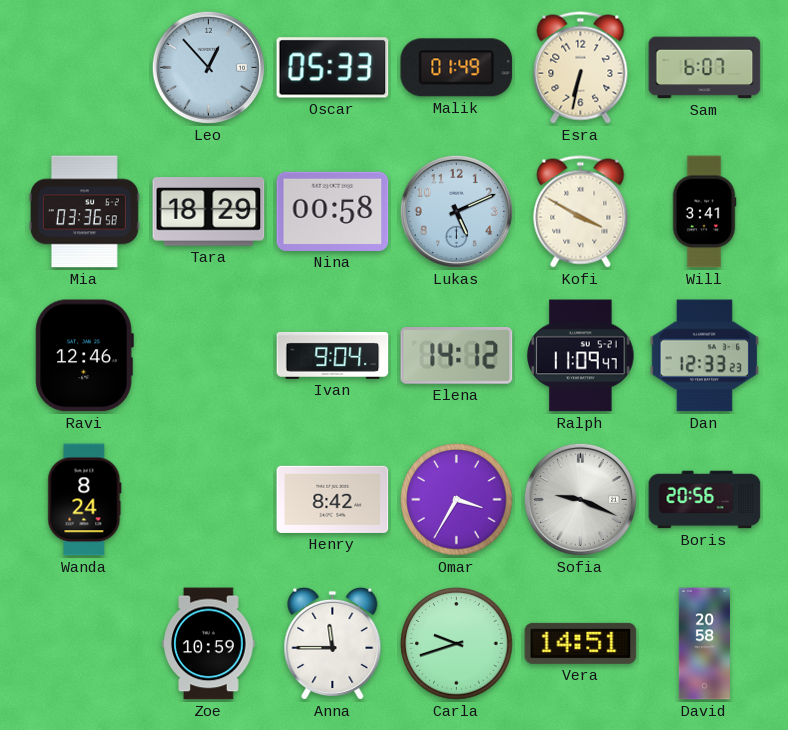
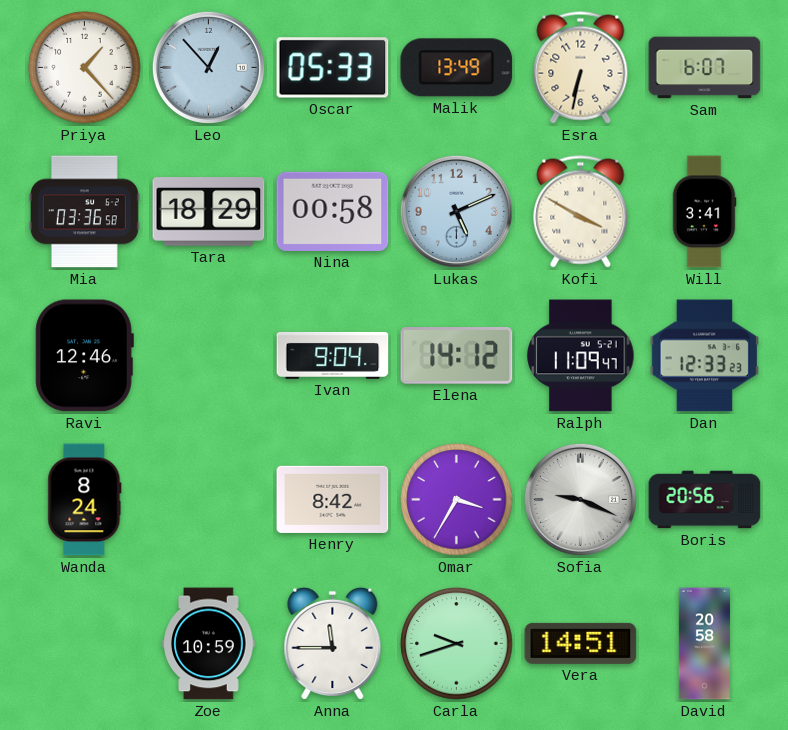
Priya: none -> 1:23
Malik: 01:49 -> 13:49
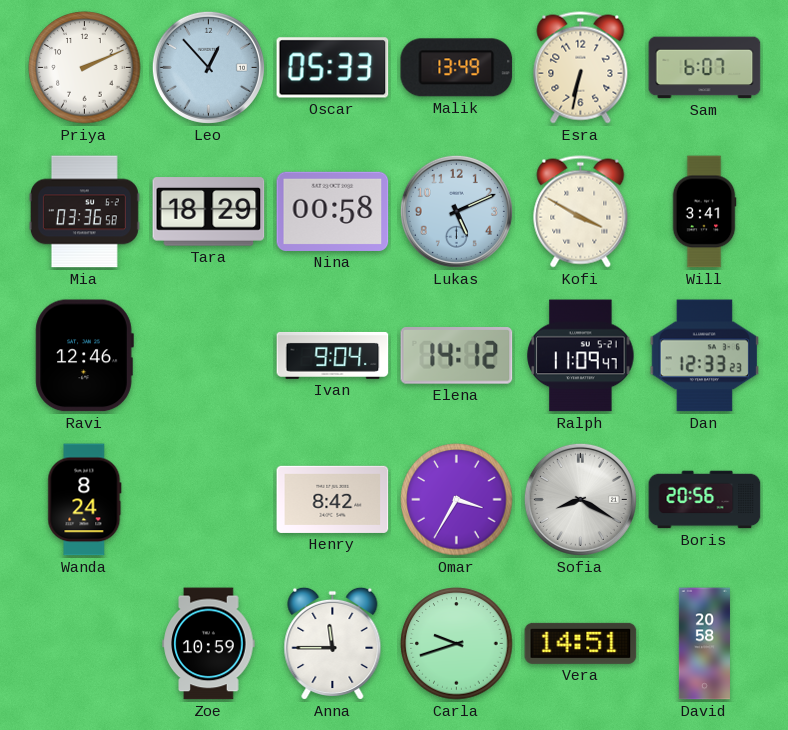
Priya: 1:23 -> 2:11
Sofia: 9:19 -> 8:20
